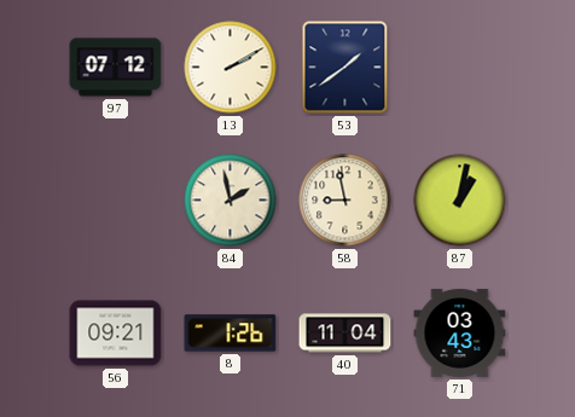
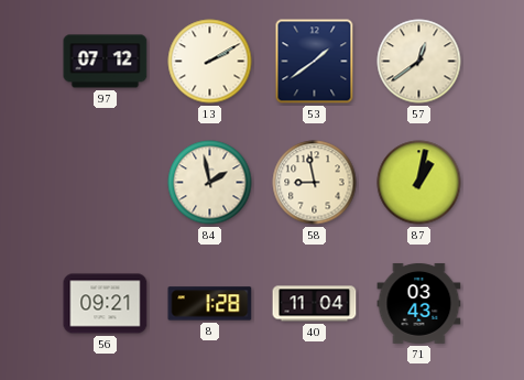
57: none -> 12:39
8: 1:26 -> 1:28
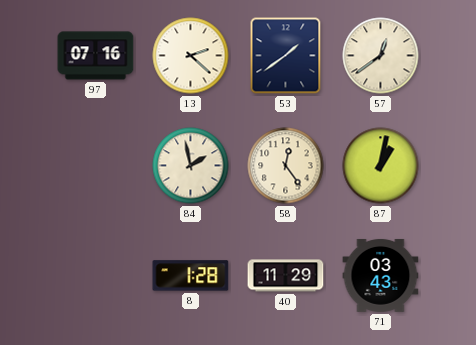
97: 07:12 -> 07:16
13: 2:10 -> 2:22
58: 8:58 -> 12:24
56: 09:21 -> none
40: 11:04 -> 11:29
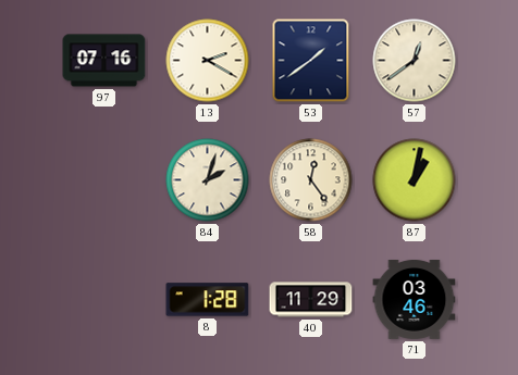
13: 2:22 -> 2:20
84: 1:58 -> 2:03
71: 03:43 -> 03:46
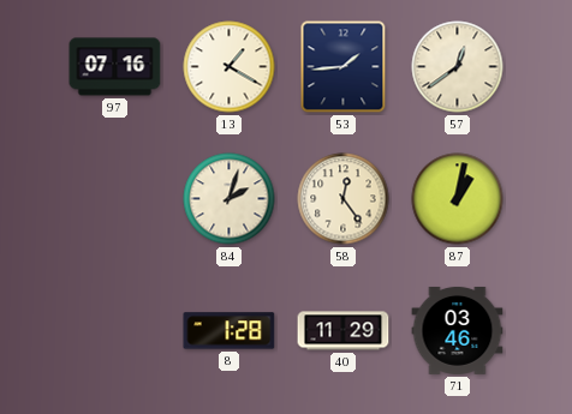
13: 2:20 -> 1:20
53: 1:39 -> 1:44
